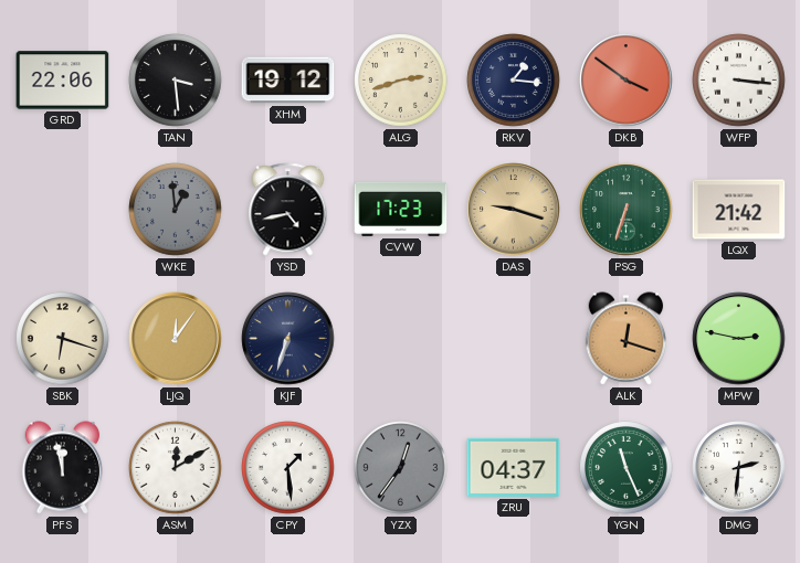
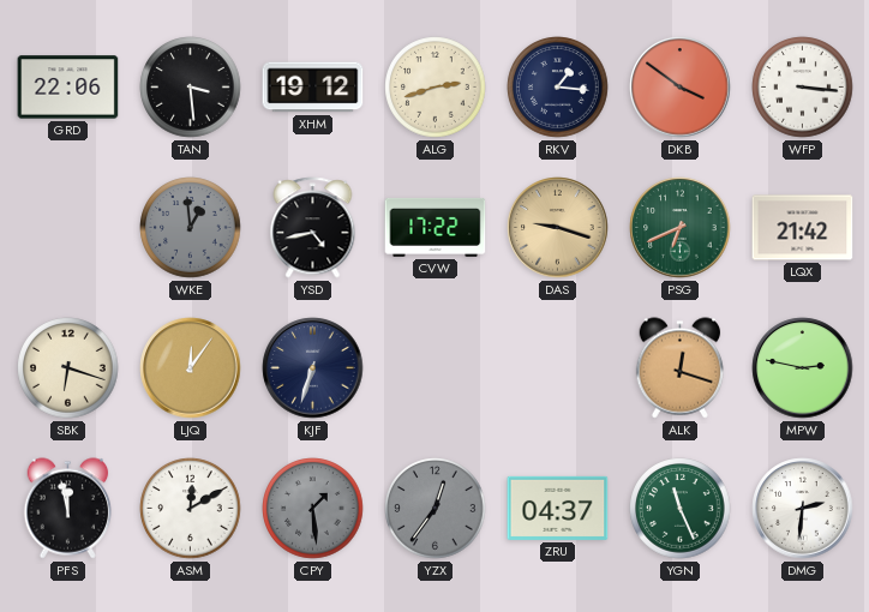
CVW: 17:23 -> 17:22
PSG: 6:33 -> 6:41
CPY dial: white -> grey
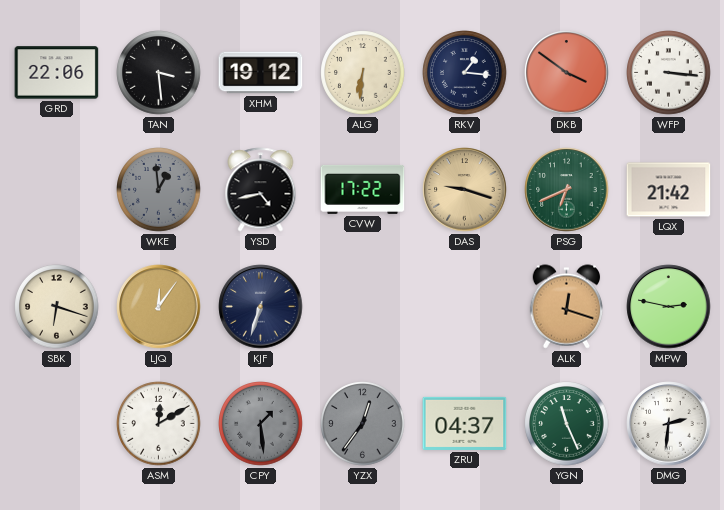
ALG: 2:42 -> 6:31
PFS: 11:58 -> none
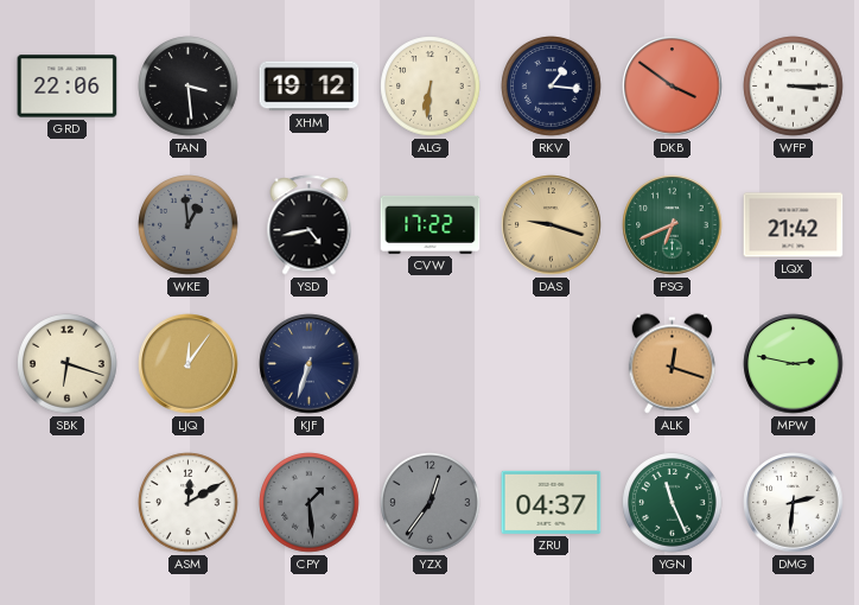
WFP: 3:16 -> 3:15
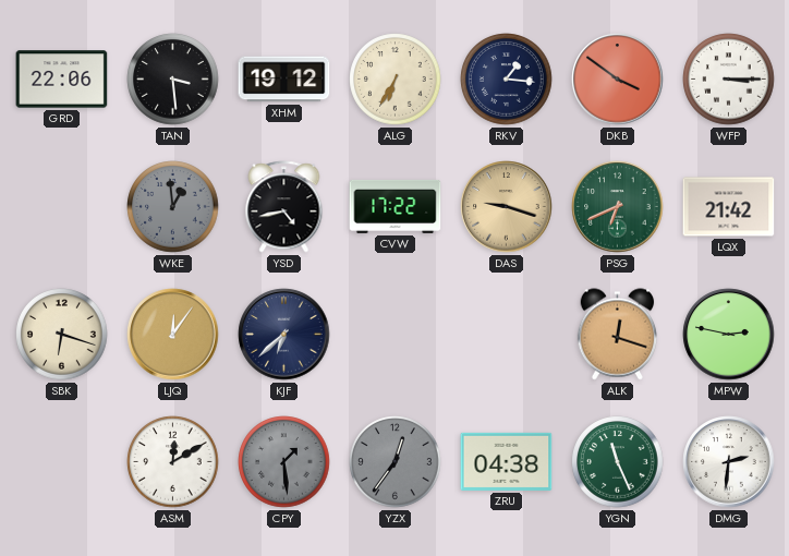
ALG: 6:31 -> 6:35
KJF: 6:33 -> 6:38
ZRU: 04:37 -> 04:38
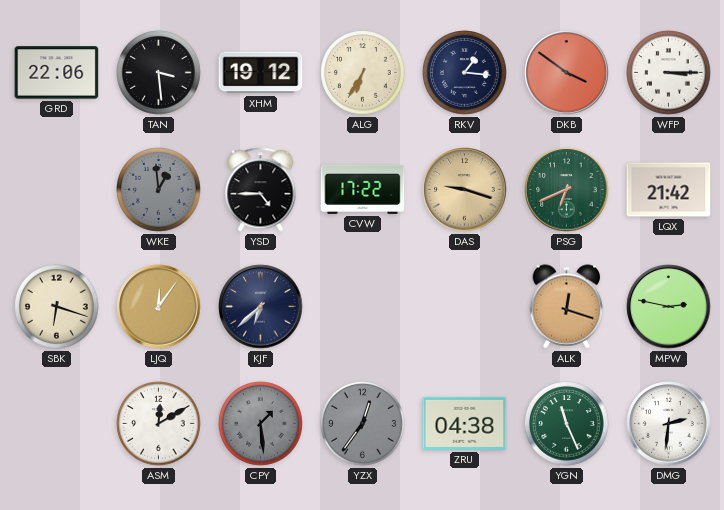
YSD: 4:43 -> 4:45
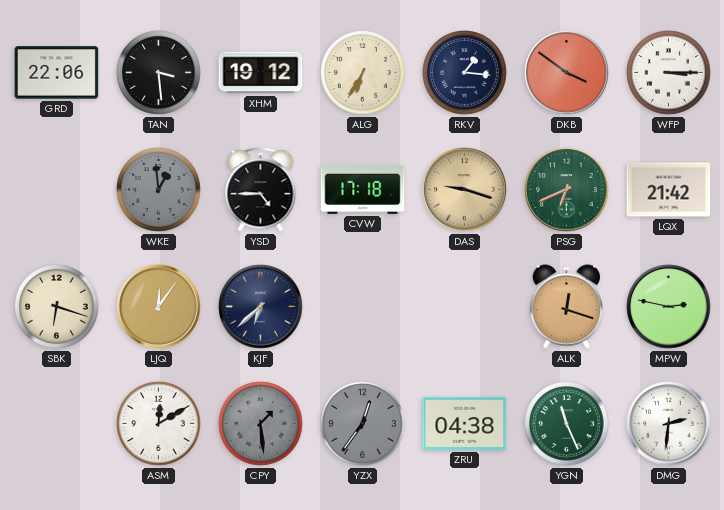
CVW: 17:22 -> 17:18
